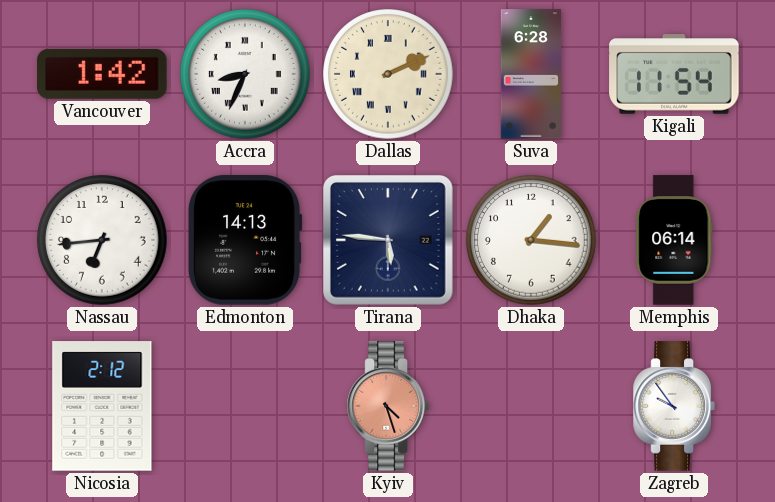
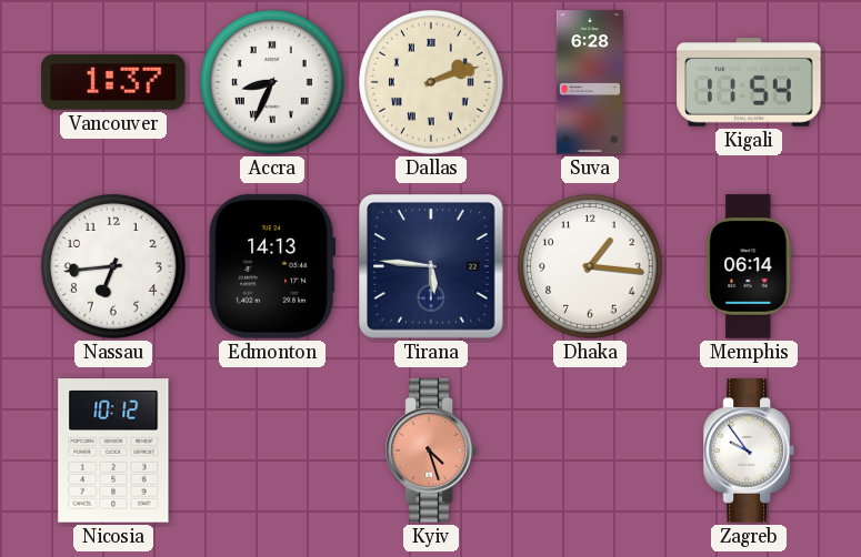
Vancouver: 1:42 -> 1:37
Dallas: 2:11 -> 2:12
Nicosia: 2:12 -> 10:12
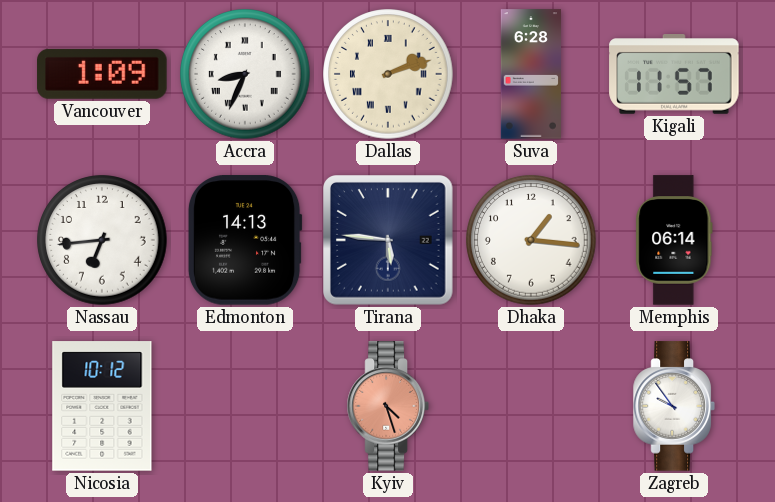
Vancouver: 1:37 -> 1:09
Kigali: 11:54 -> 11:57
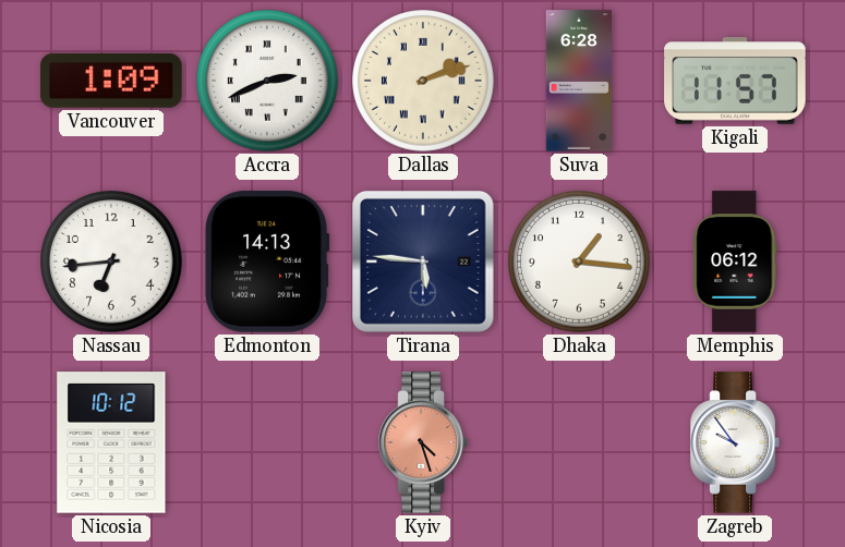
Accra: 8:34 -> 2:41
Memphis: 06:14 -> 06:12
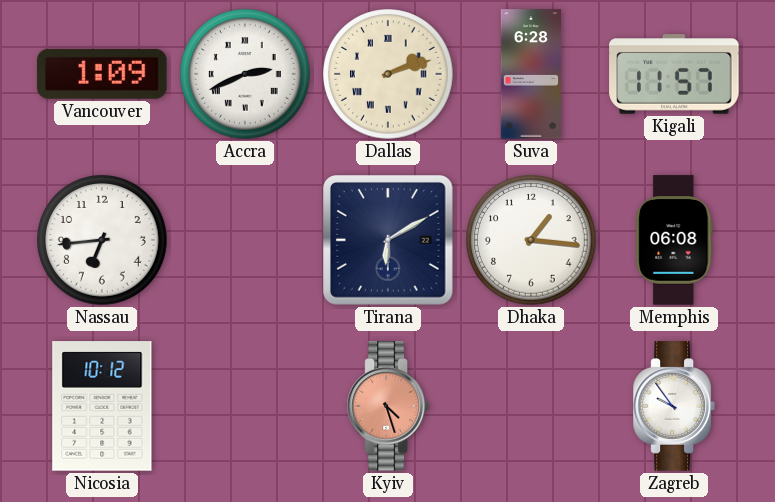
Edmonton: 14:13 -> none
Tirana: 5:46 -> 6:10
Memphis: 06:12 -> 06:08
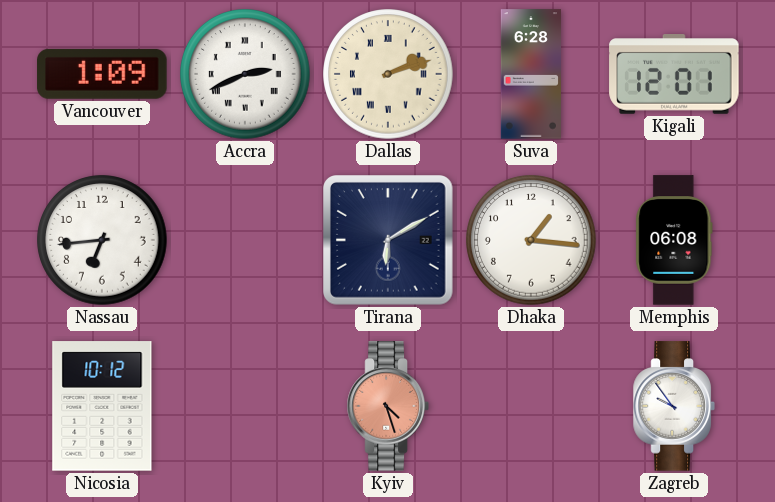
Kigali: 11:57 -> 12:01
